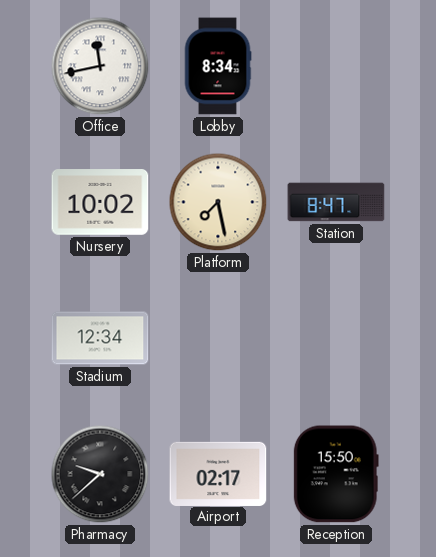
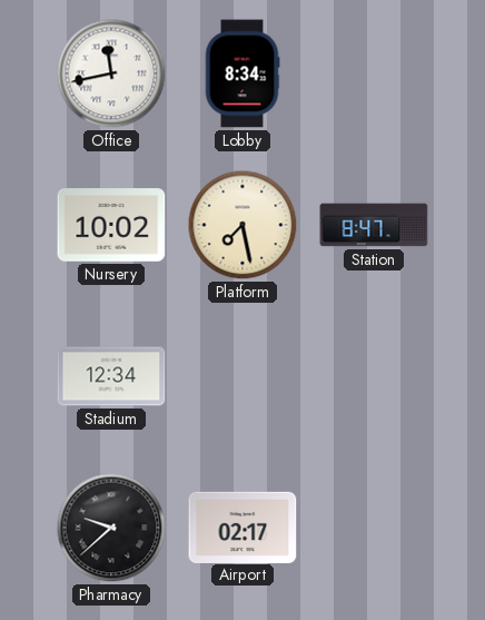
Reception: 15:50 -> none
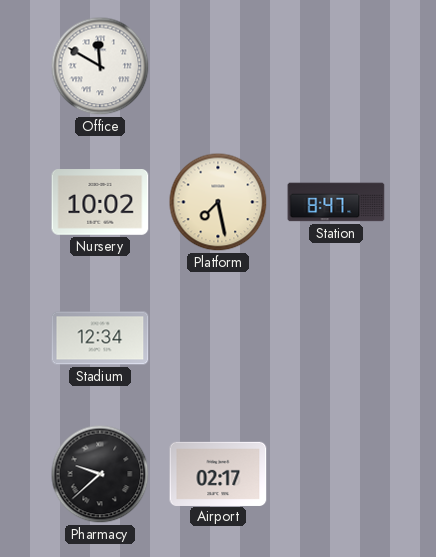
Office: 11:43 -> 11:50
Lobby: 8:34 -> none
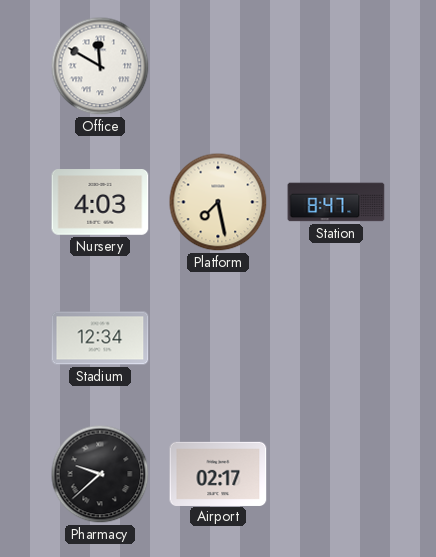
Nursery: 10:02 -> 4:03
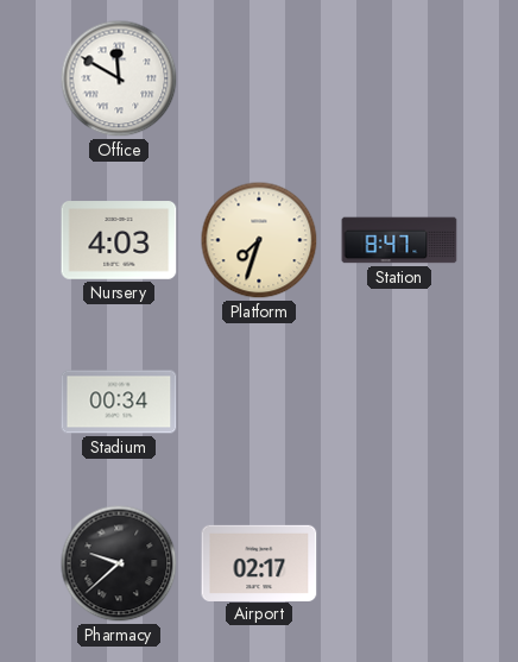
Platform: 7:28 -> 7:33
Stadium: 12:34 -> 00:34
